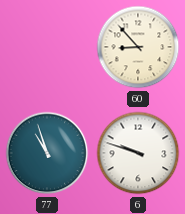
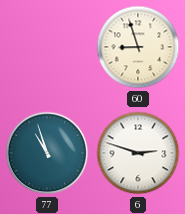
60: 8:53 -> 8:57
6: 9:48 -> 2:48
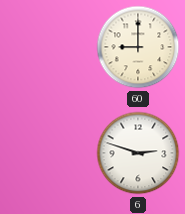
60: 8:57 -> 9:00
77: 10:57 -> none
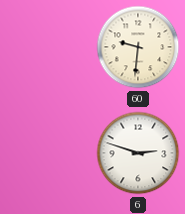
60: 9:00 -> 9:31
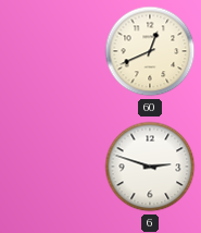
60: 9:31 -> 12:41
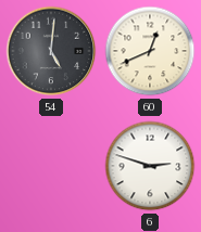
54: none -> 5:01
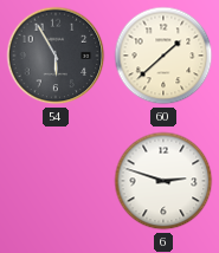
54: 5:01 -> 5:55
60: 12:41 -> 1:38
